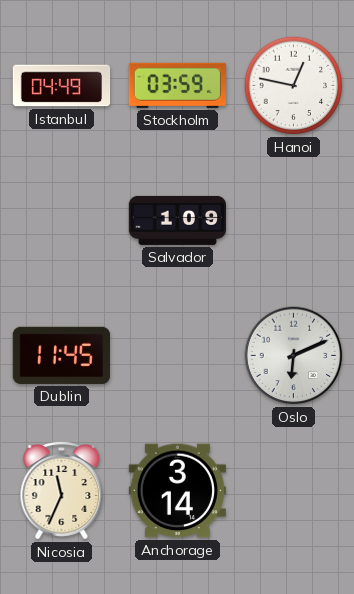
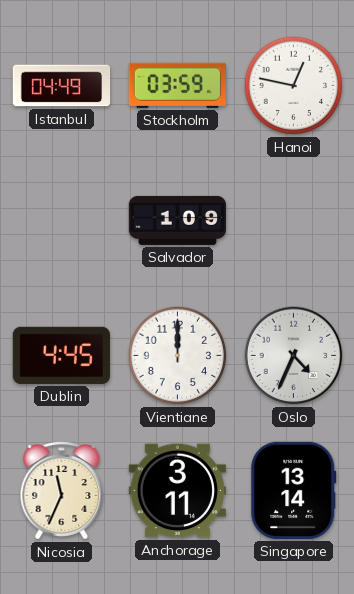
Dublin: 11:45 -> 4:45
Vientiane: none -> 12:00
Oslo: 6:11 -> 4:34
Anchorage: 3:14 -> 3:11
Singapore: none -> 13:14
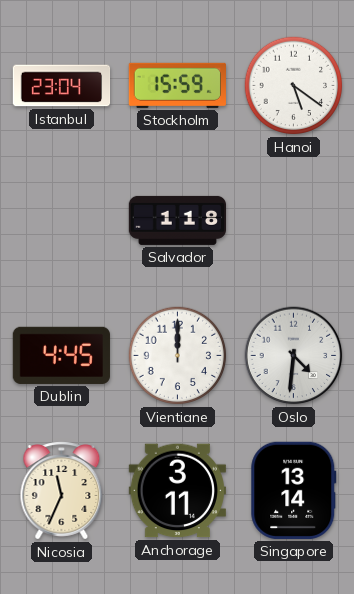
Istanbul: 04:49 -> 23:04
Stockholm: 03:59 -> 15:59
Hanoi: 12:47 -> 5:21
Salvador: 1:09 -> 1:18
Oslo: 4:34 -> 4:31
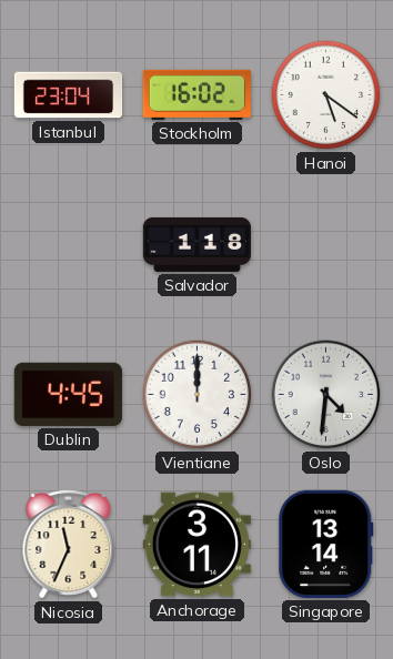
Stockholm: 15:59 -> 16:02
